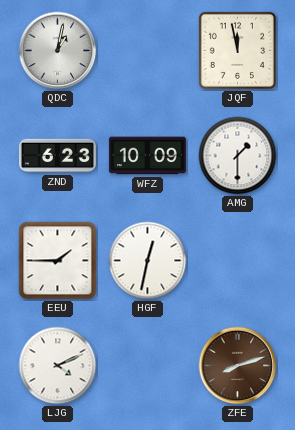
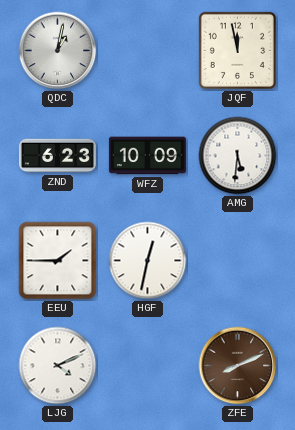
AMG: 1:30 -> 5:31
ZFE: 8:12 -> 8:11
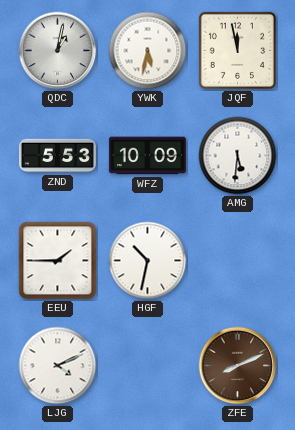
YWK: none -> 5:32
ZND: 6:23 -> 5:53
HGF: 12:32 -> 10:32
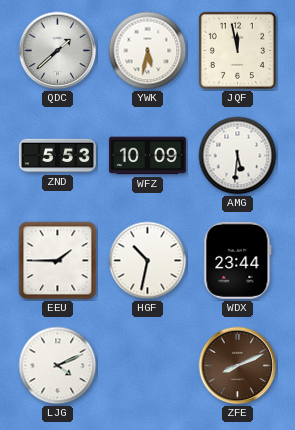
QDC: 1:02 -> 1:38
WDX: none -> 23:44
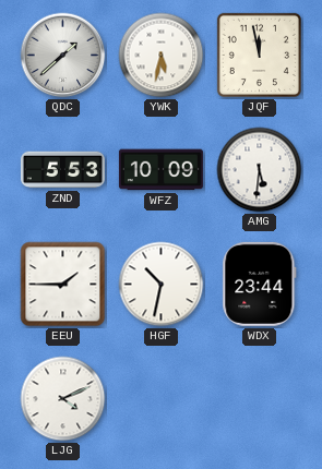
ZFE: 8:11 -> none
